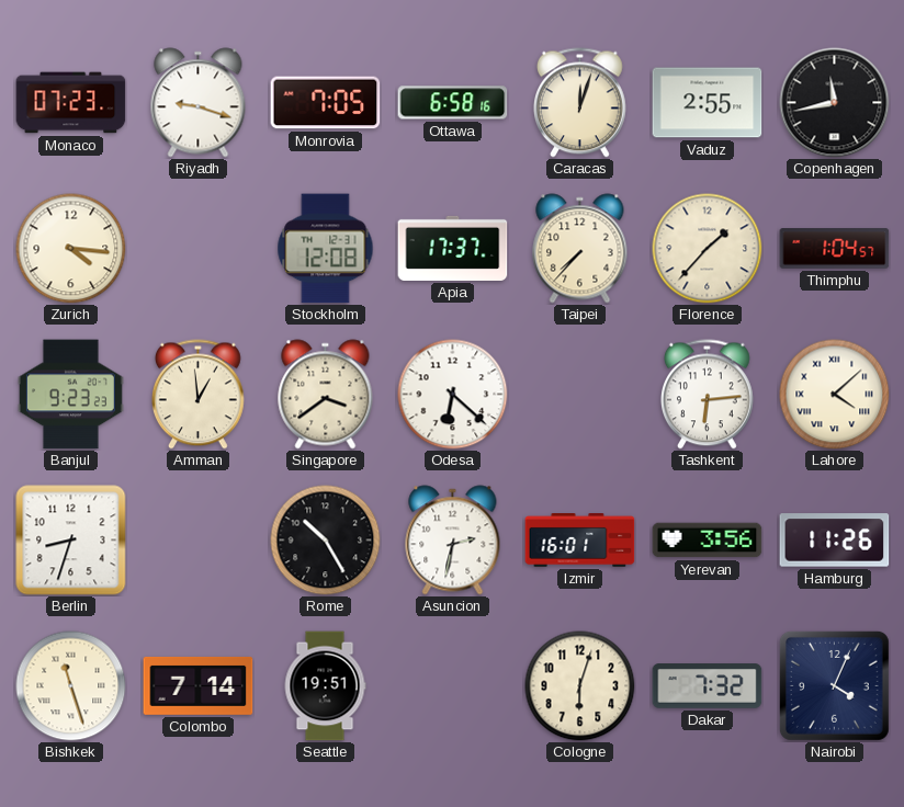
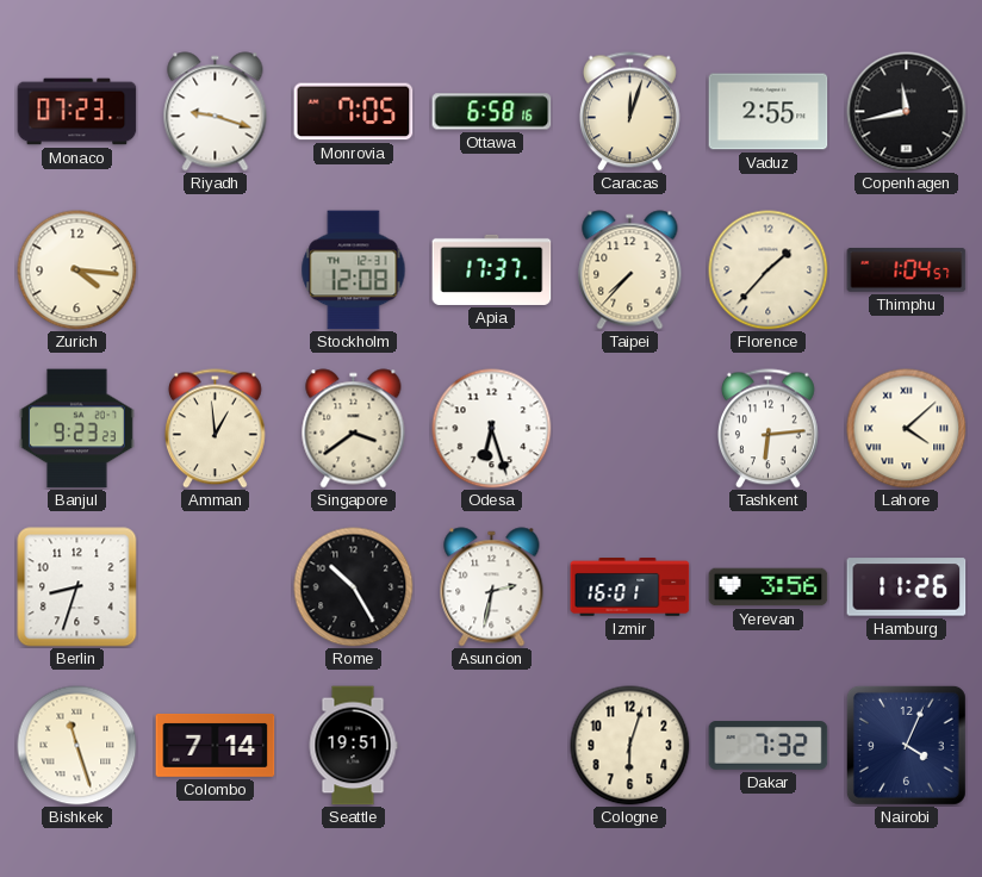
Odesa: 6:22 -> 6:27
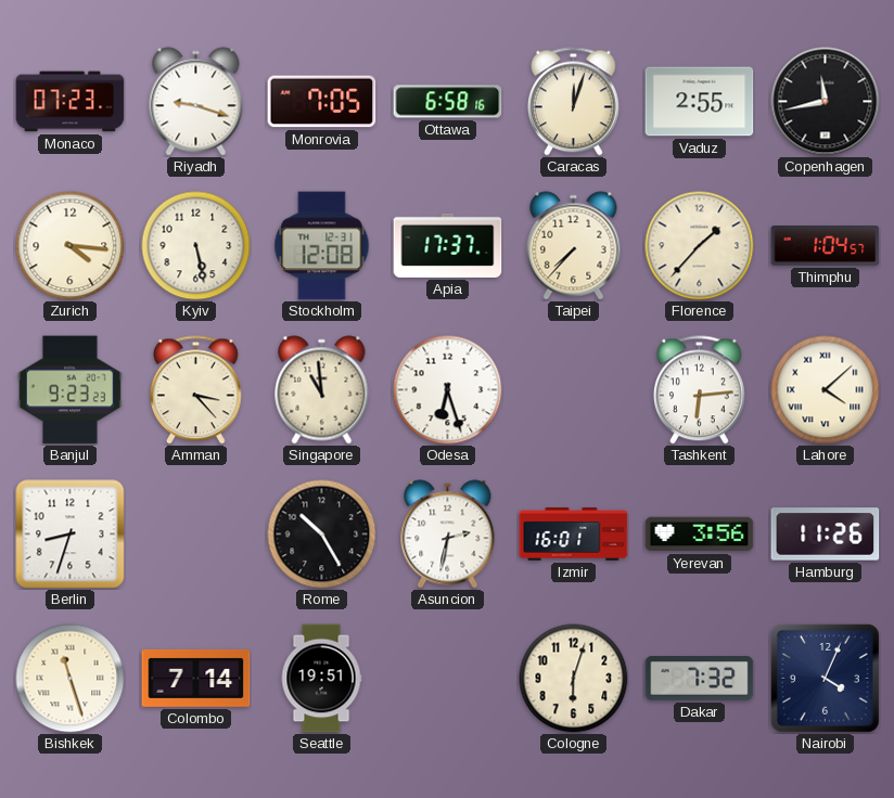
Kyiv: none -> 5:28
Amman: 12:59 -> 3:23
Singapore: 3:39 -> 10:59
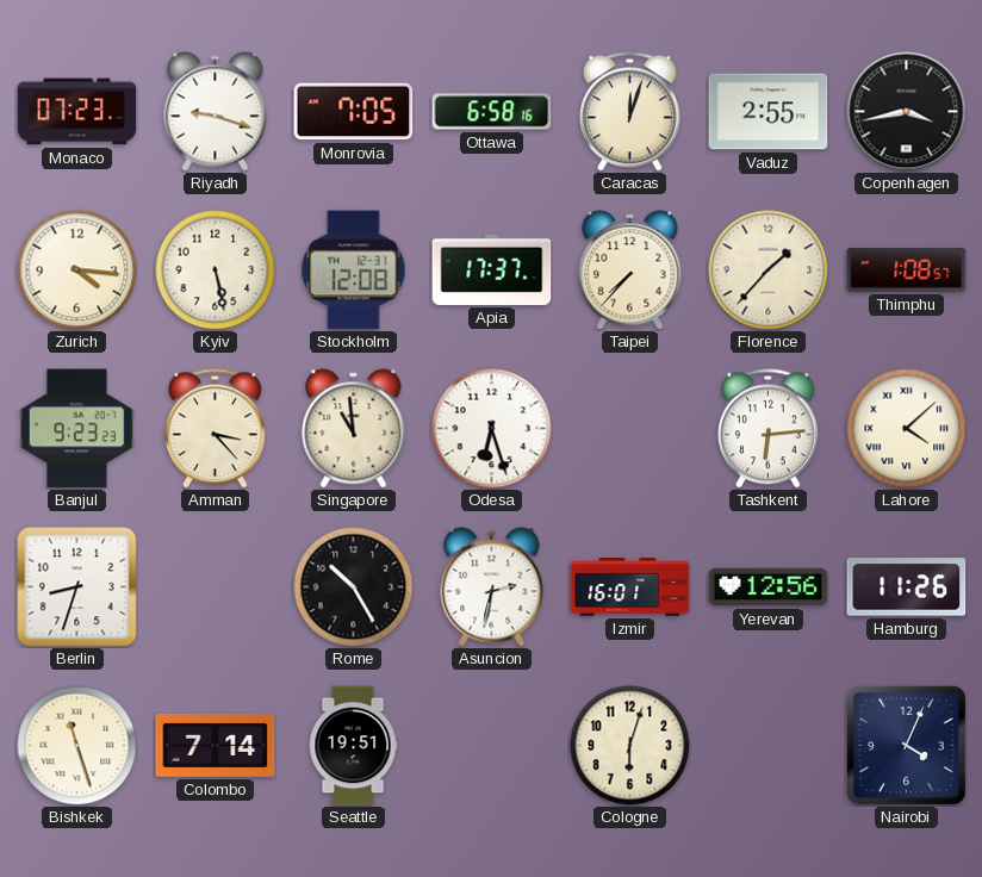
Copenhagen: 11:43 -> 3:43
Thimphu: 1:04 -> 1:08
Yerevan: 3:56 -> 12:56
Dakar: 7:32 -> none
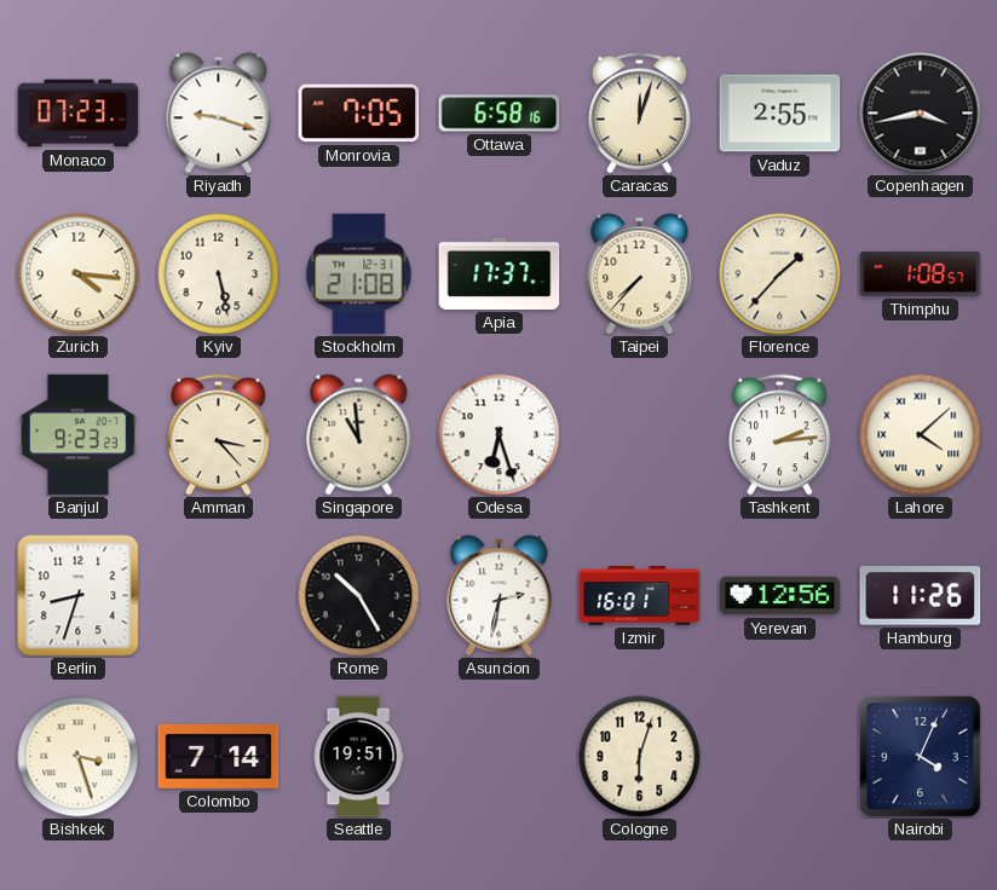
Stockholm: 12:08 -> 21:08
Tashkent: 6:14 -> 2:14
Bishkek: 11:27 -> 3:27
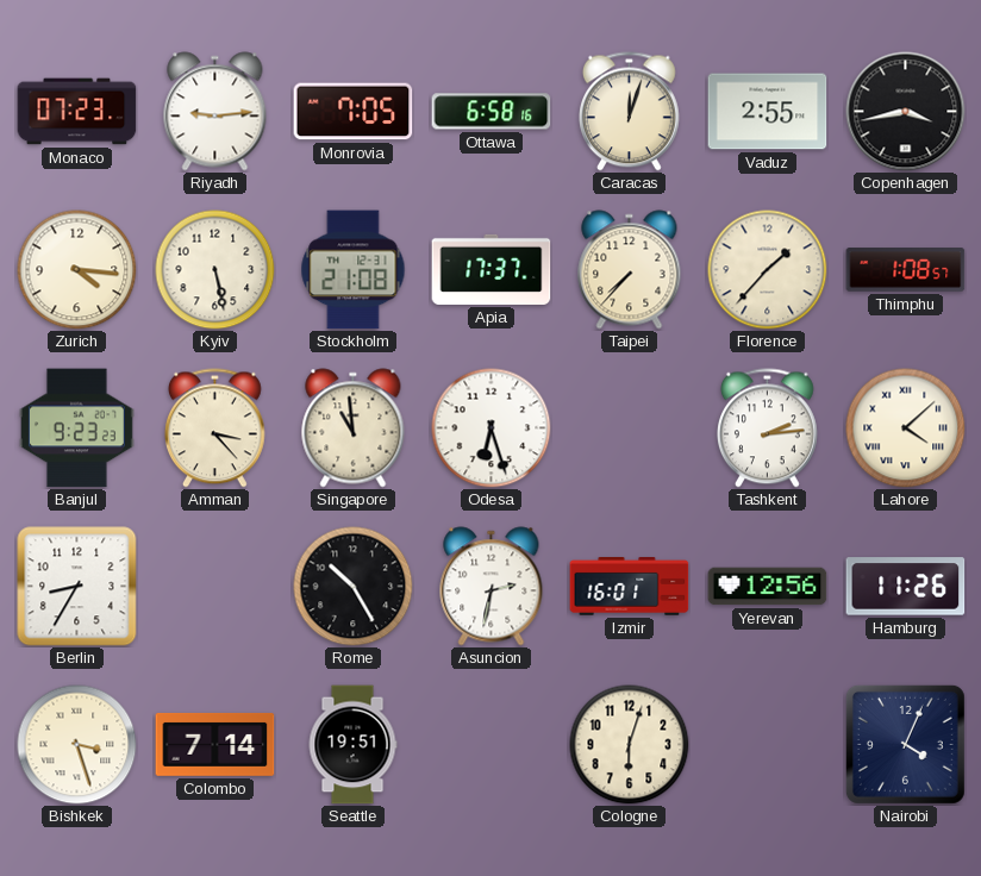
Riyadh: 9:18 -> 9:14
Berlin: 8:33 -> 8:35
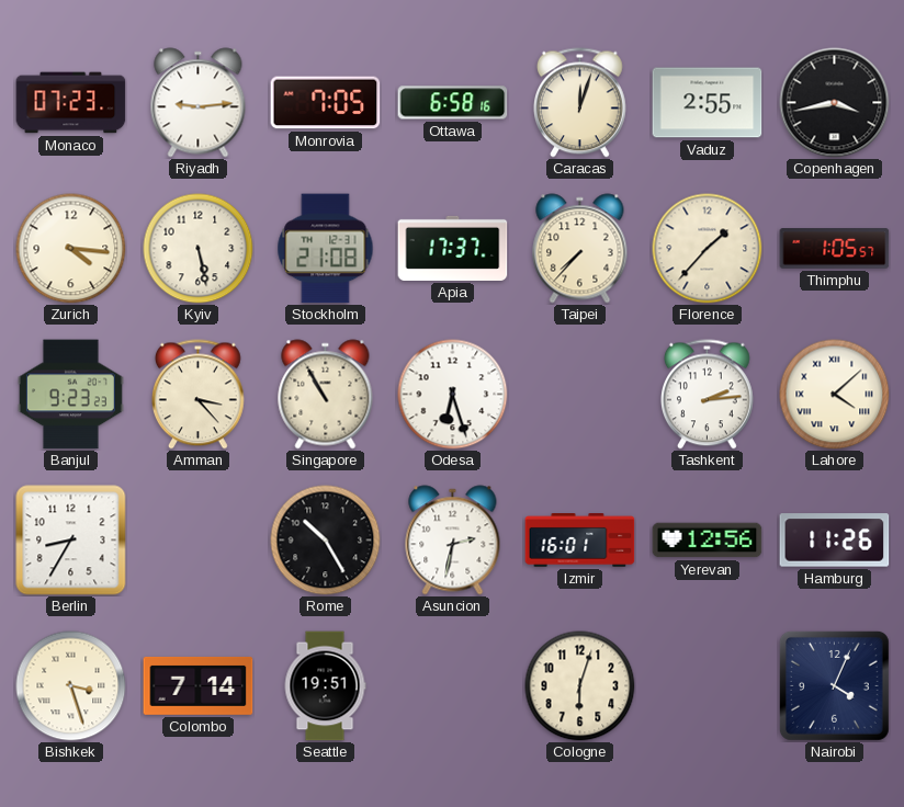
Thimphu: 1:08 -> 1:05
Singapore: 10:59 -> 10:55
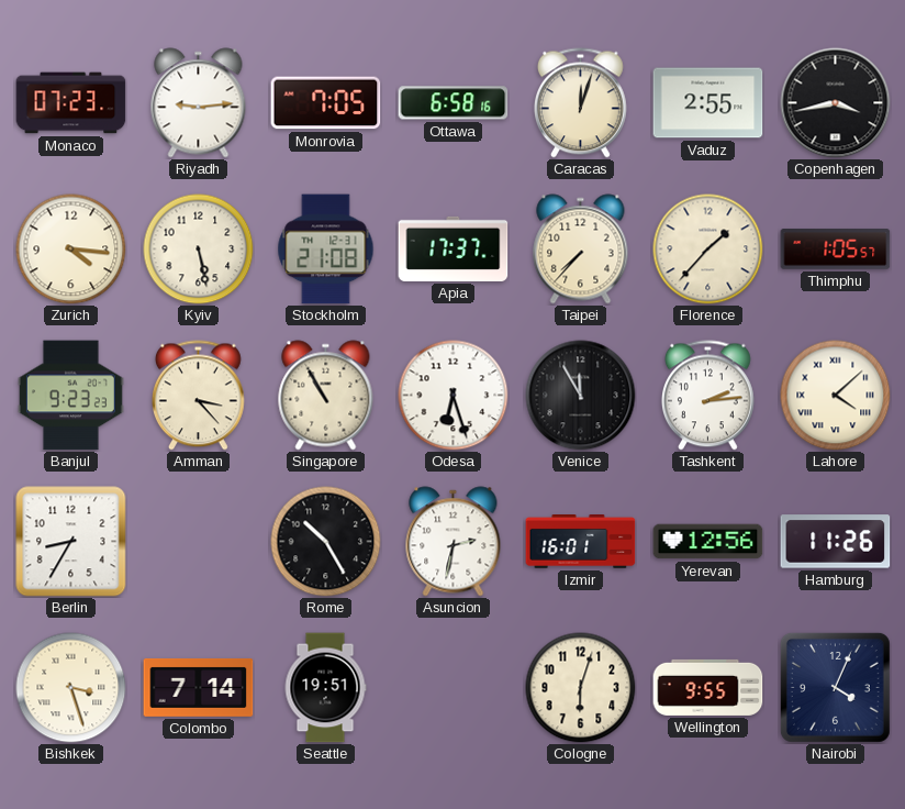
Venice: none -> 11:55
Wellington: none -> 9:55
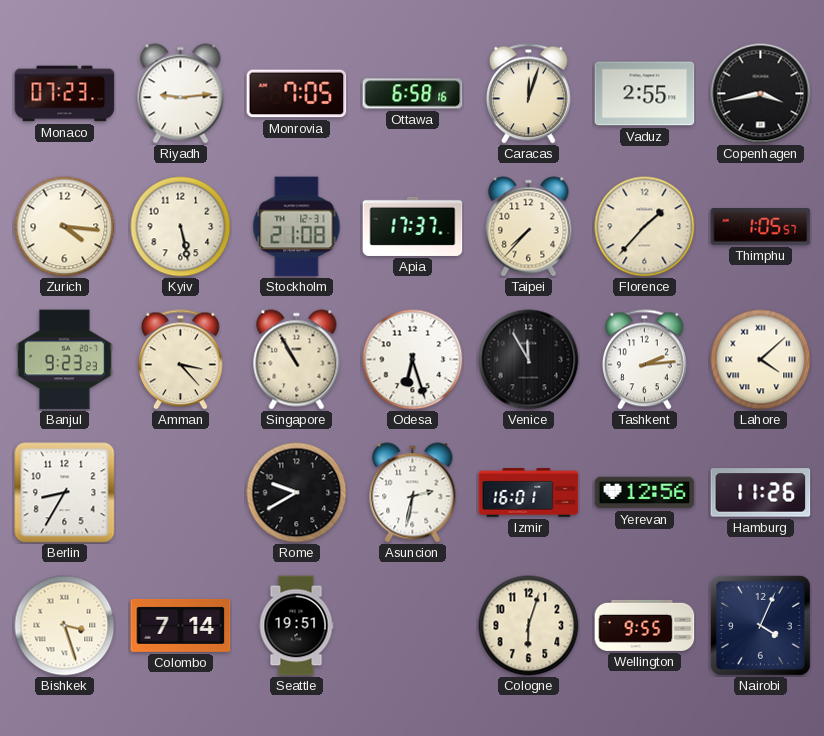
Rome: 10:25 -> 9:40
